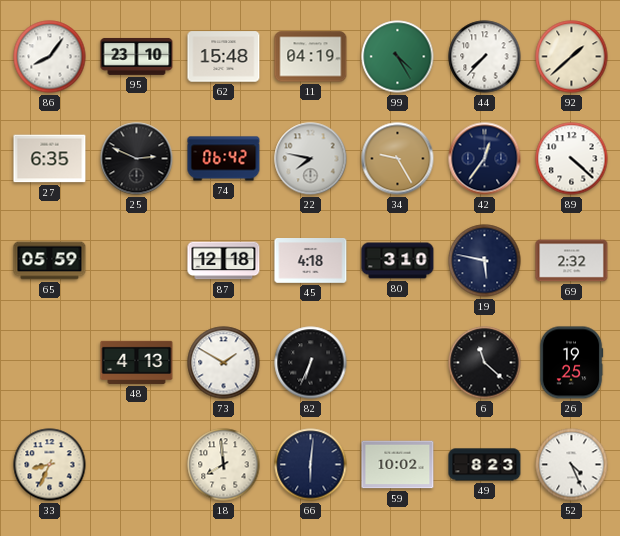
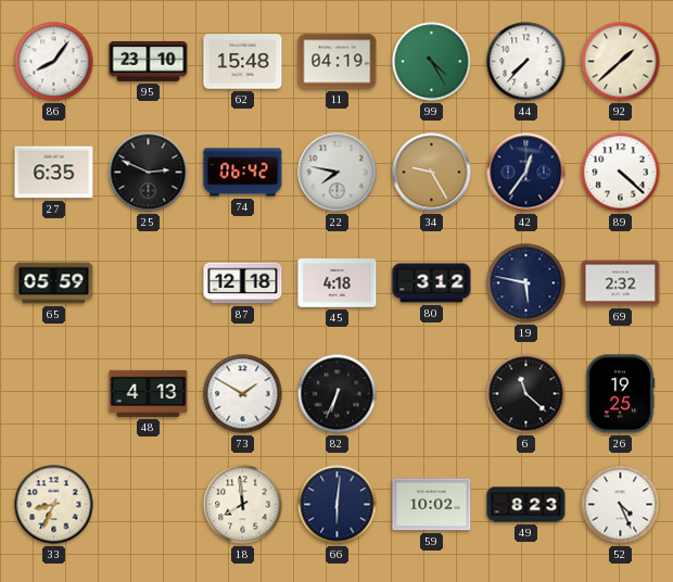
80: 3:10 -> 3:12
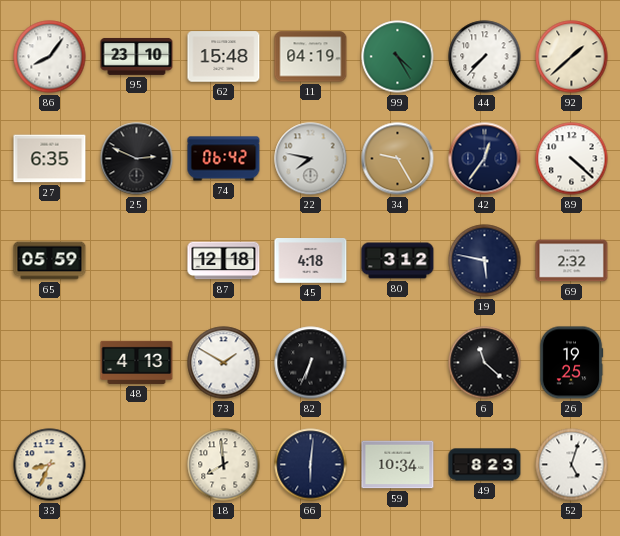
59: 10:02 -> 10:34
52: 4:26 -> 5:03
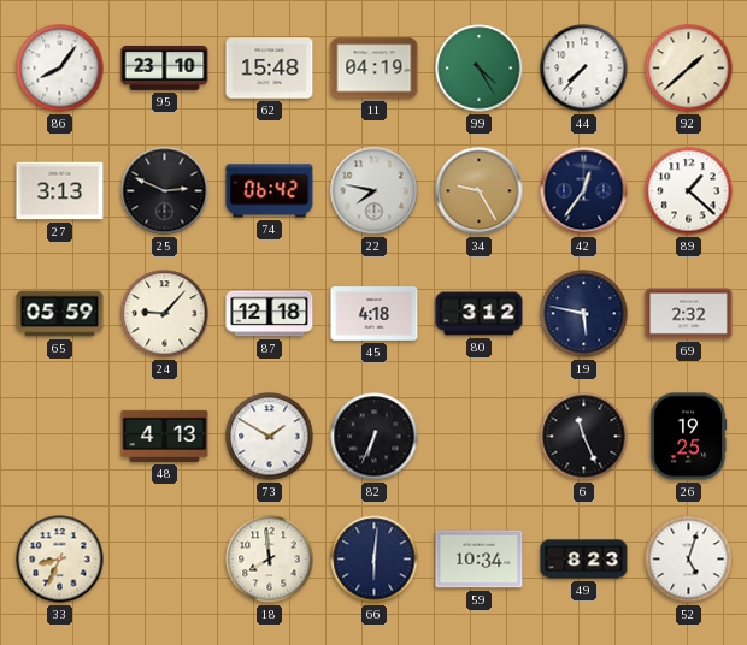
27: 6:35 -> 3:13
89: 4:22 -> 1:22
24: none -> 9:07
6: 11:22 -> 11:26
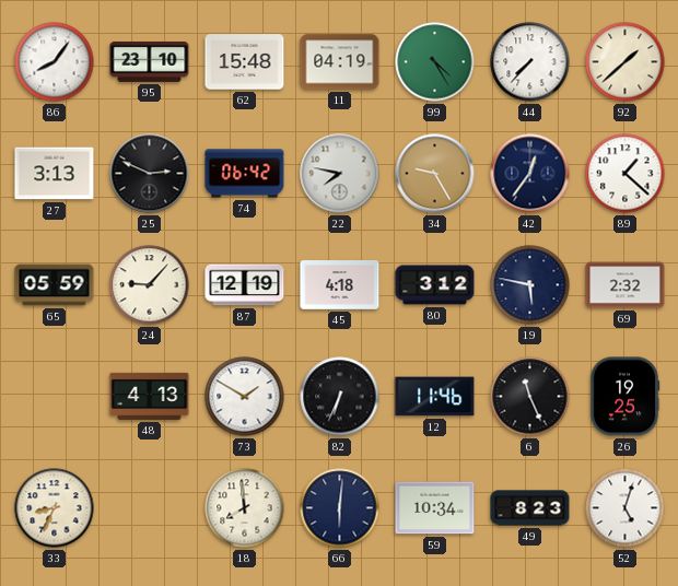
87: 12:18 -> 12:19
12: none -> 11:46
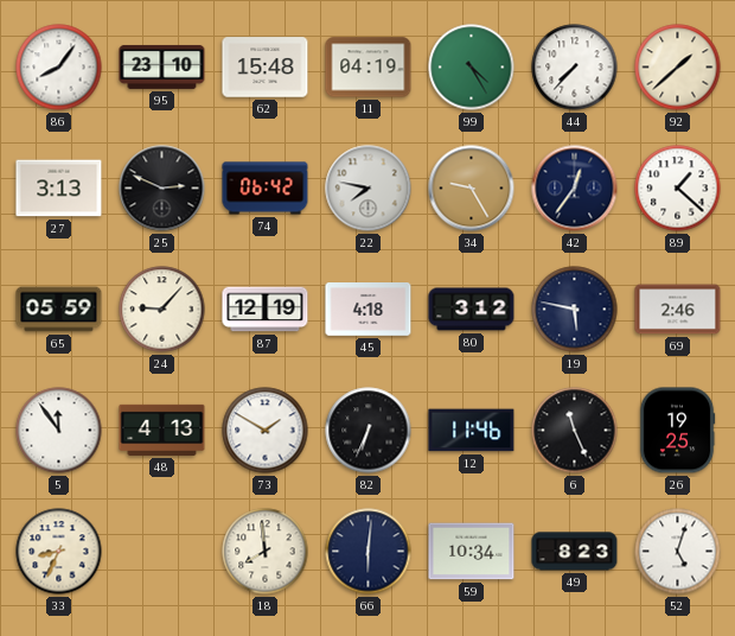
69: 2:32 -> 2:46
5: none -> 11:54
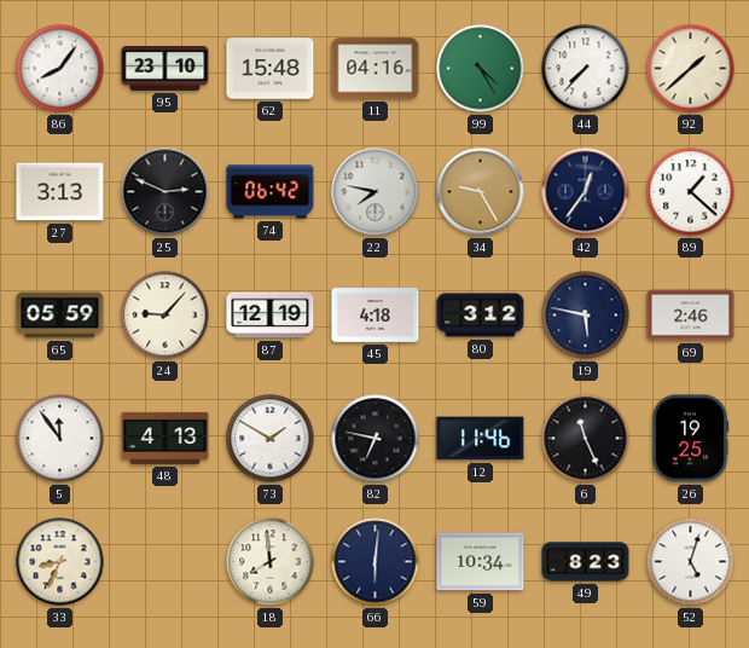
11: 04:19 -> 04:16
82: 6:34 -> 6:47
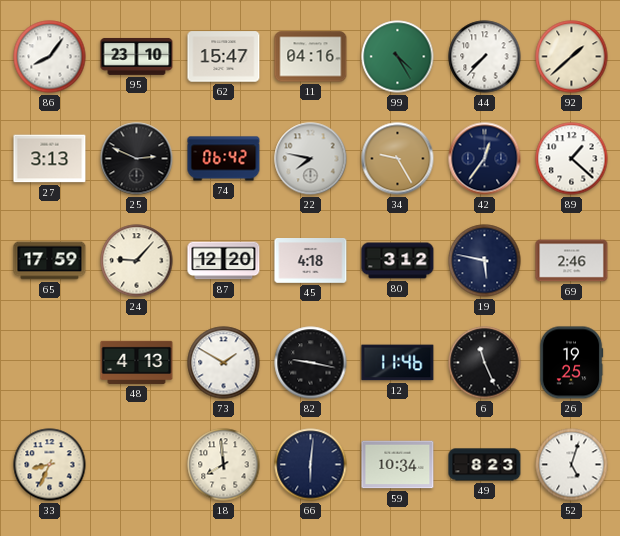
62: 15:48 -> 15:47
65: 05:59 -> 17:59
87: 12:19 -> 12:20
5: 11:54 -> none
82: 6:47 -> 9:17
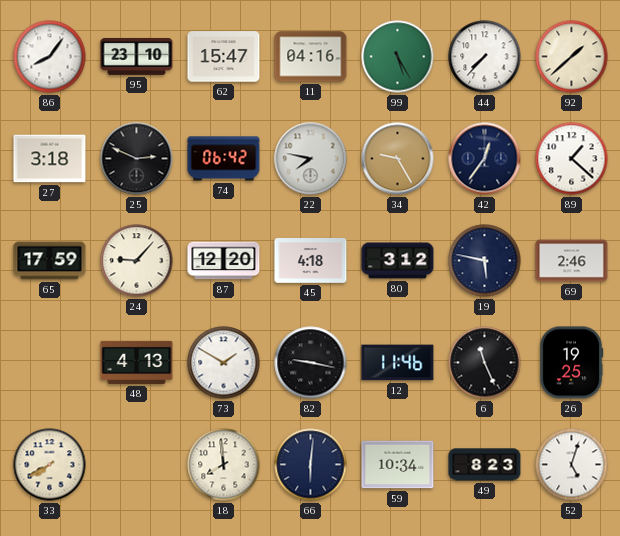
99: 4:25 -> 5:25
27: 3:13 -> 3:18
33: 8:34 -> 7:40
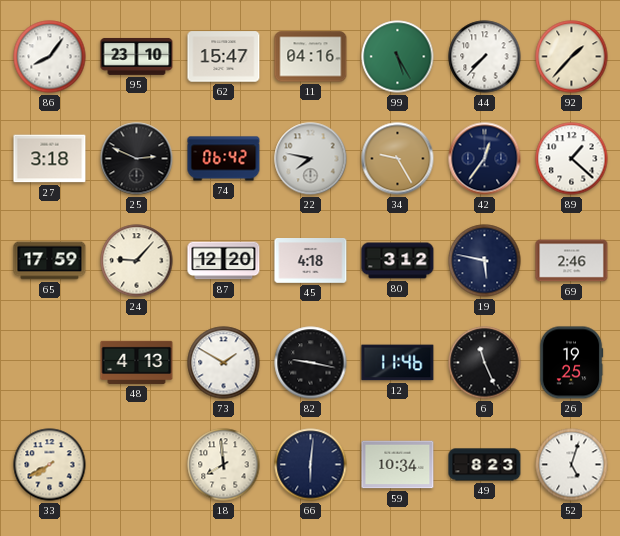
92: 1:38 -> 1:37
